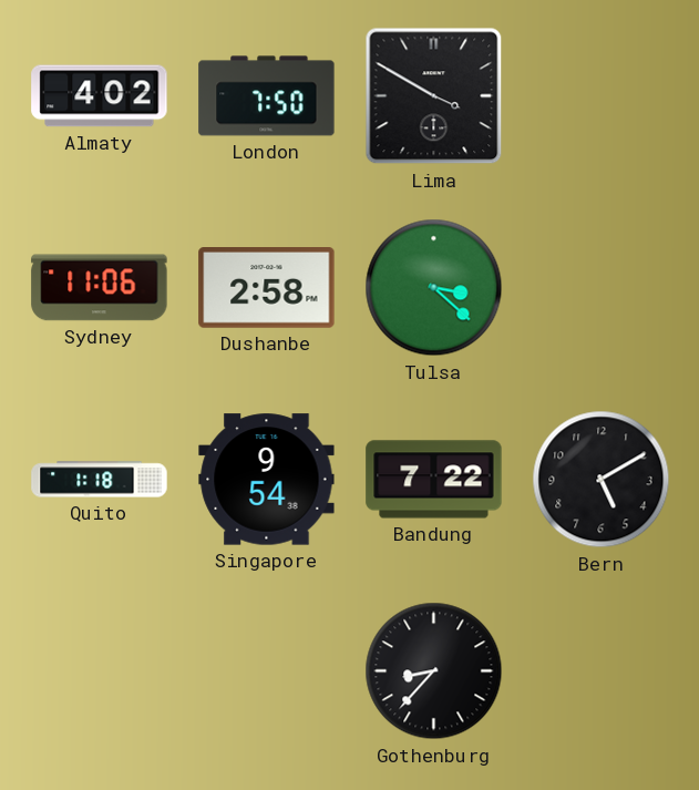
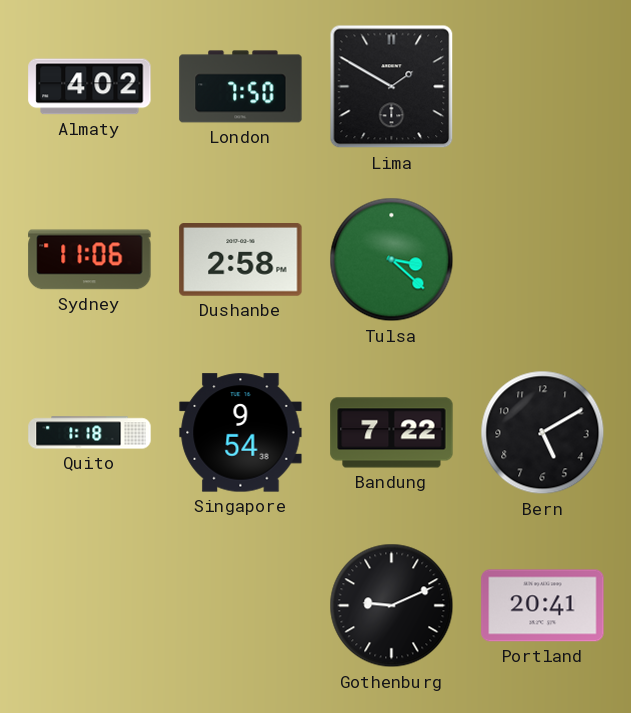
Lima: 3:50 -> 1:50
Gothenburg: 8:37 -> 9:11
Portland: none -> 20:41
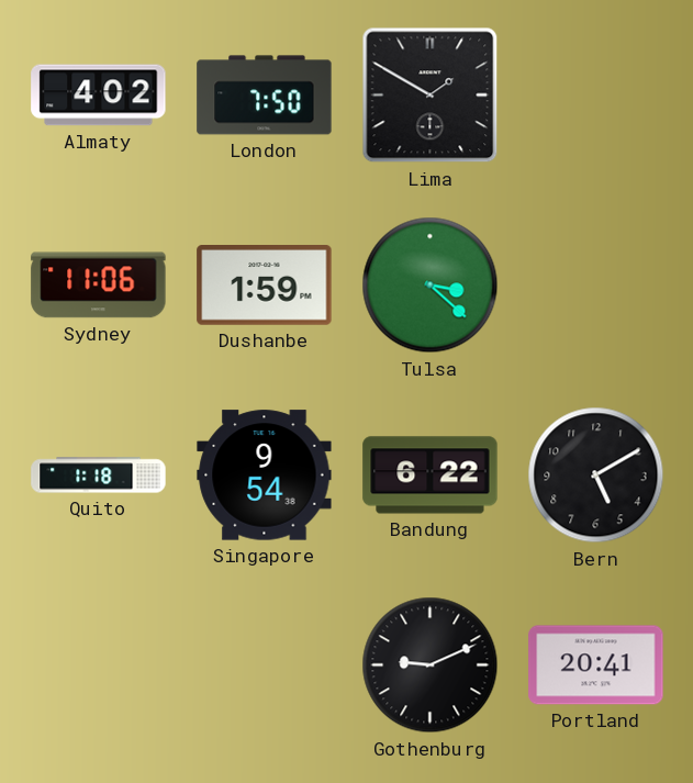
Dushanbe: 2:58 -> 1:59
Bandung: 7:22 -> 6:22
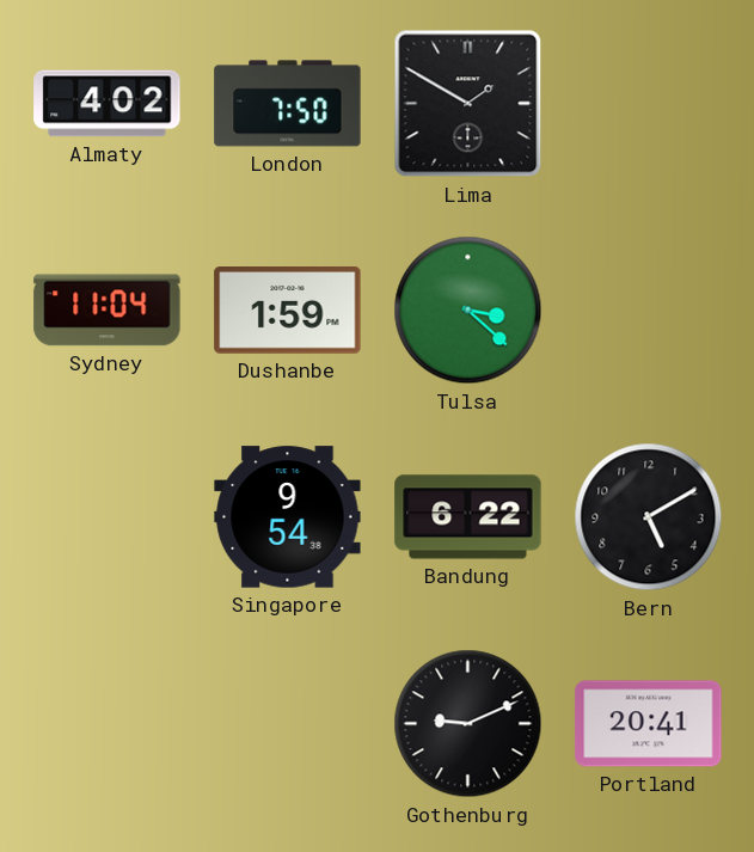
Sydney: 11:06 -> 11:04
Quito: 1:18 -> none
